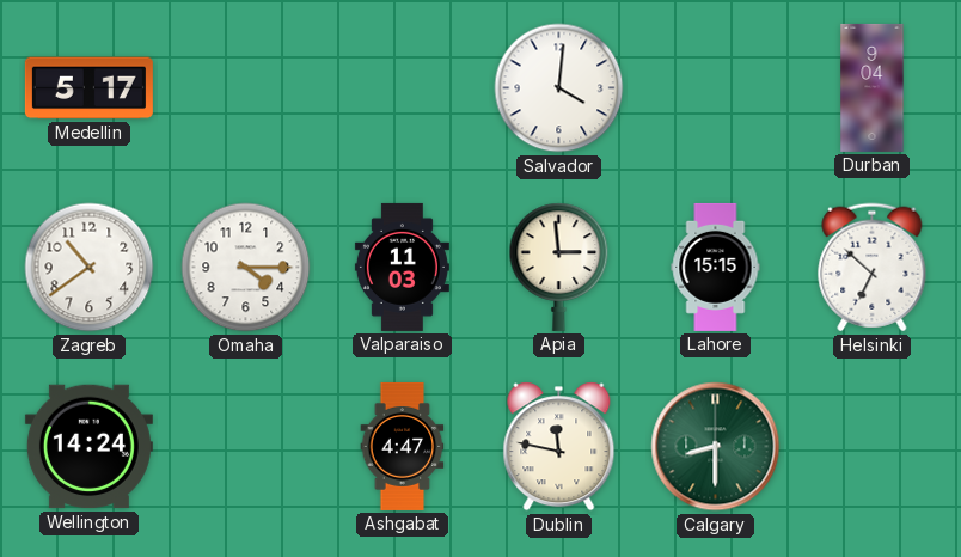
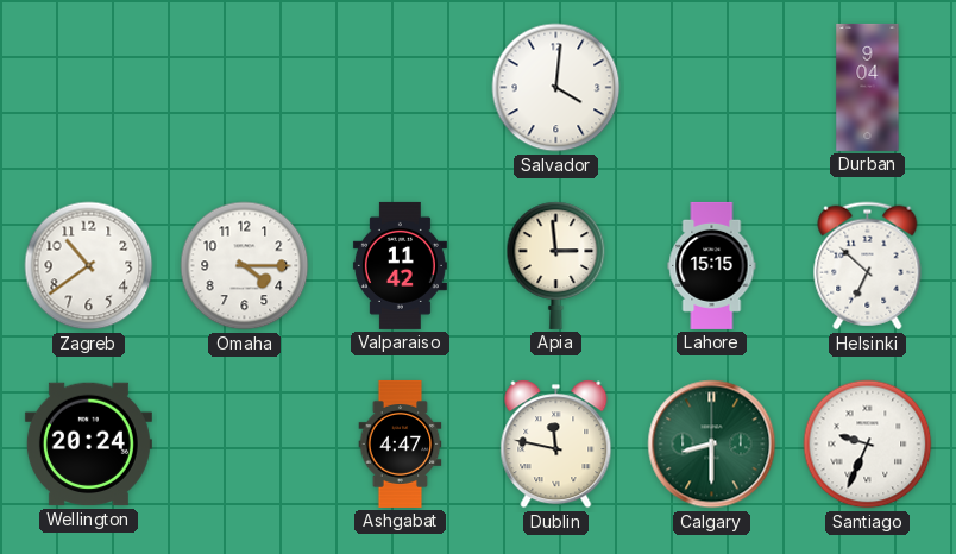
Medellin: 5:17 -> none
Valparaiso: 11:03 -> 11:42
Wellington: 14:24 -> 20:24
Santiago: none -> 9:34
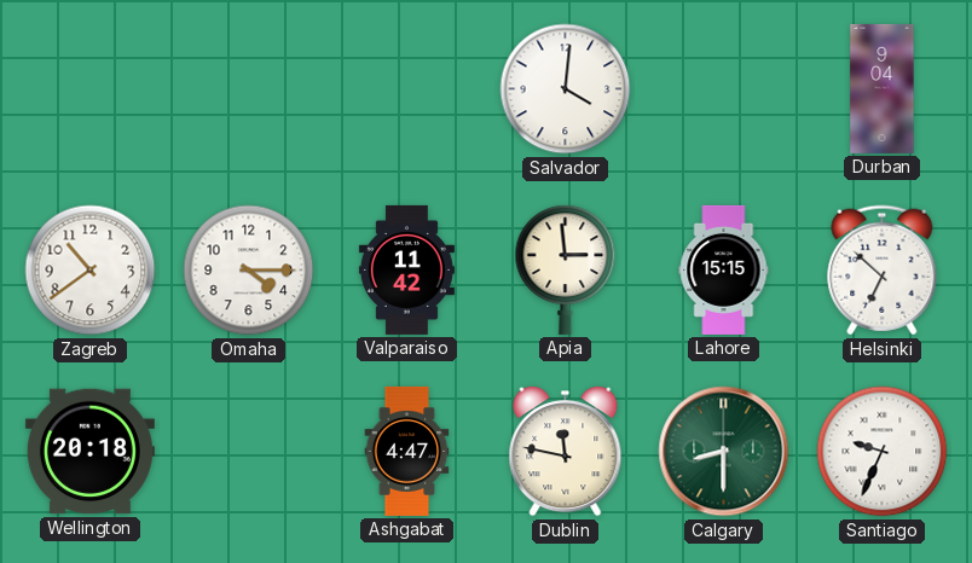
Wellington: 20:24 -> 20:18
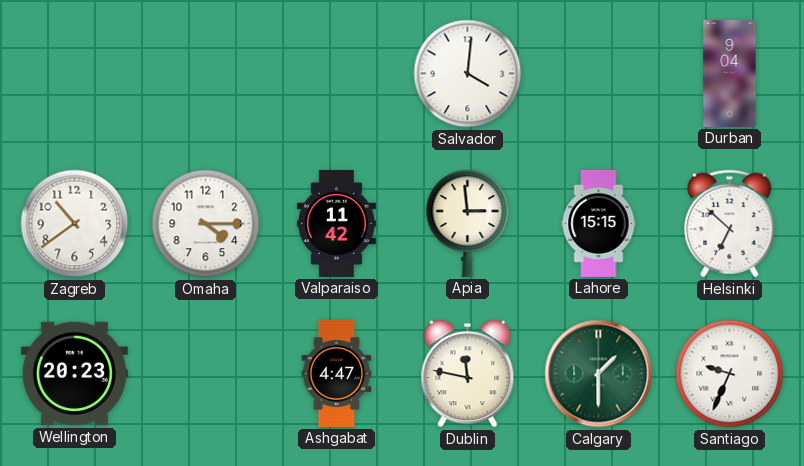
Wellington: 20:18 -> 20:23
Calgary: 8:30 -> 1:30
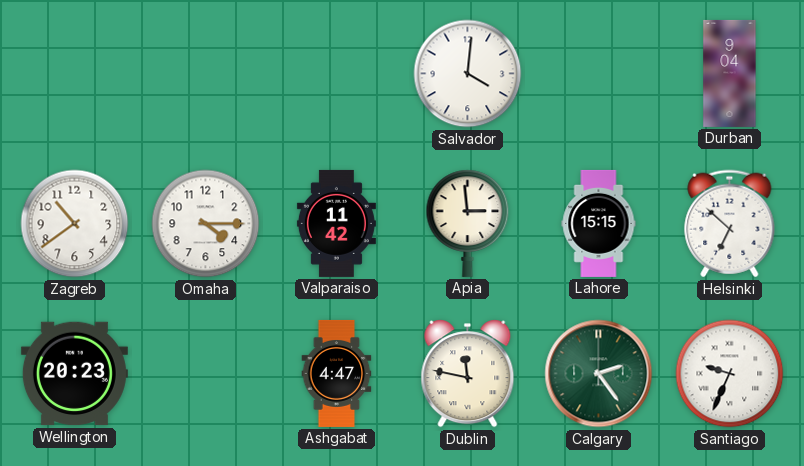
Calgary: 1:30 -> 2:24
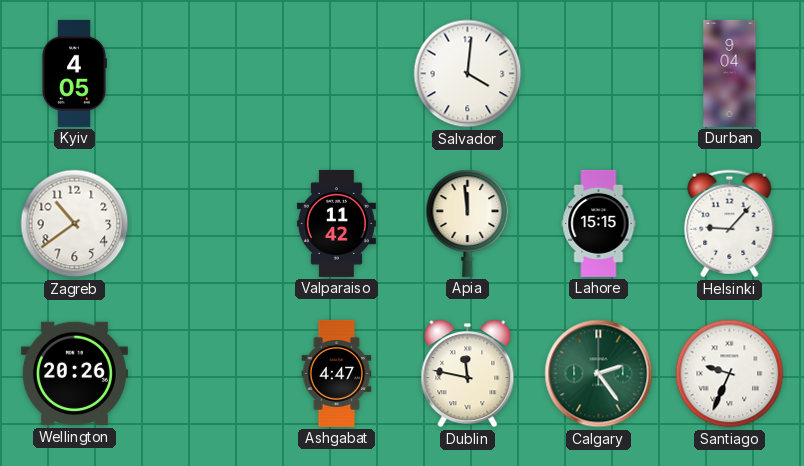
Kyiv: none -> 4:05
Omaha: 4:15 -> none
Apia: 2:59 -> 11:59
Helsinki: 6:52 -> 9:07
Wellington: 20:23 -> 20:26
